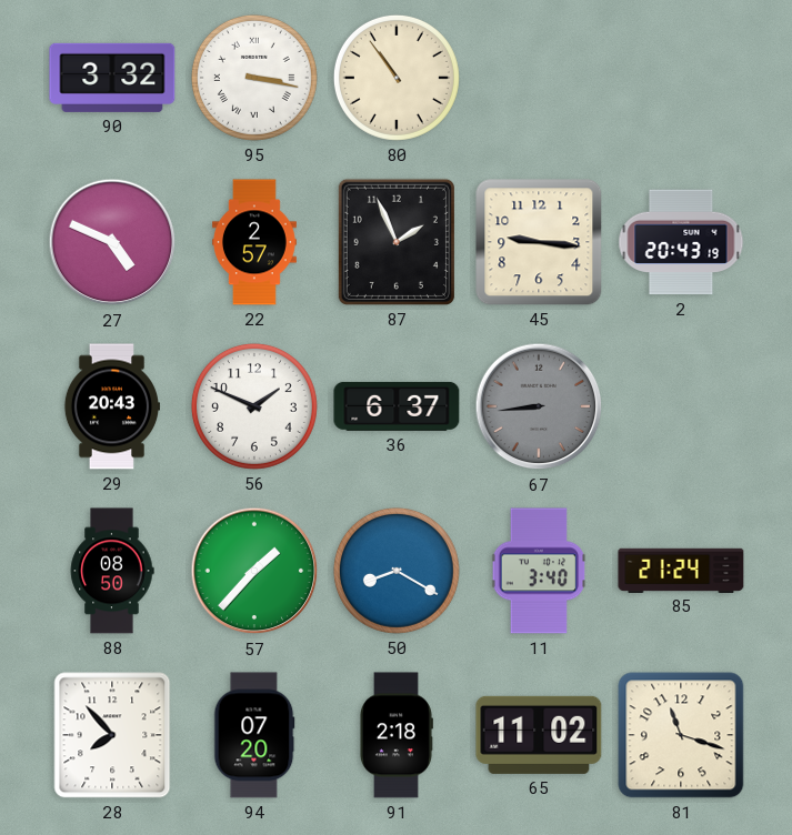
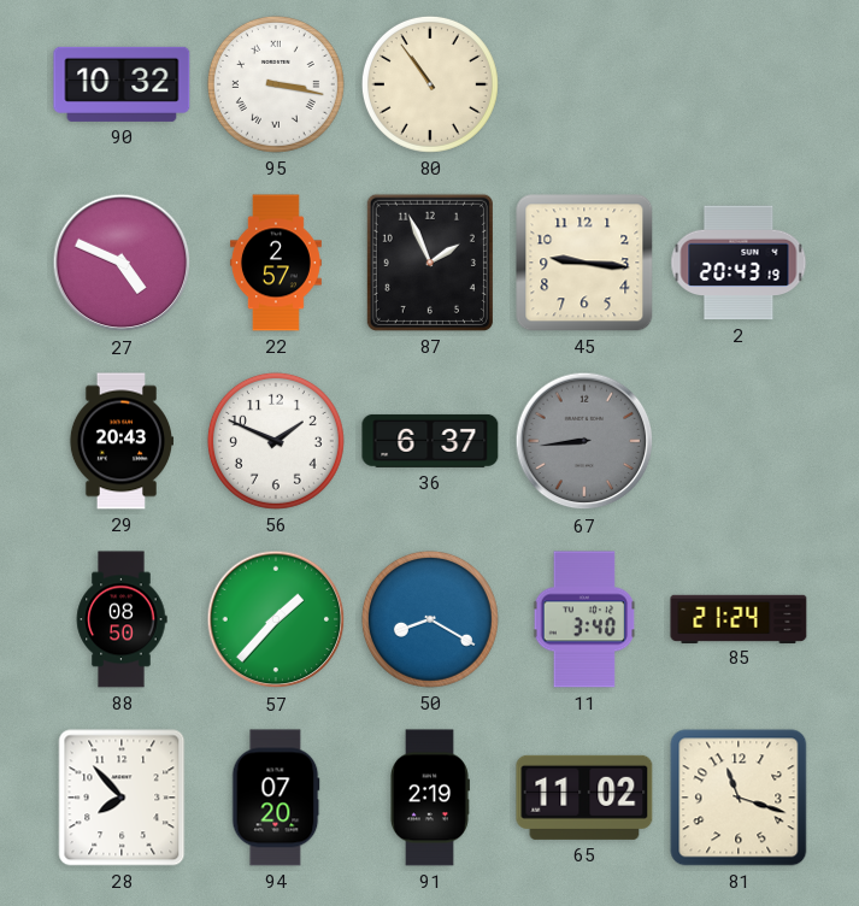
90: 3:32 -> 10:32
91: 2:18 -> 2:19
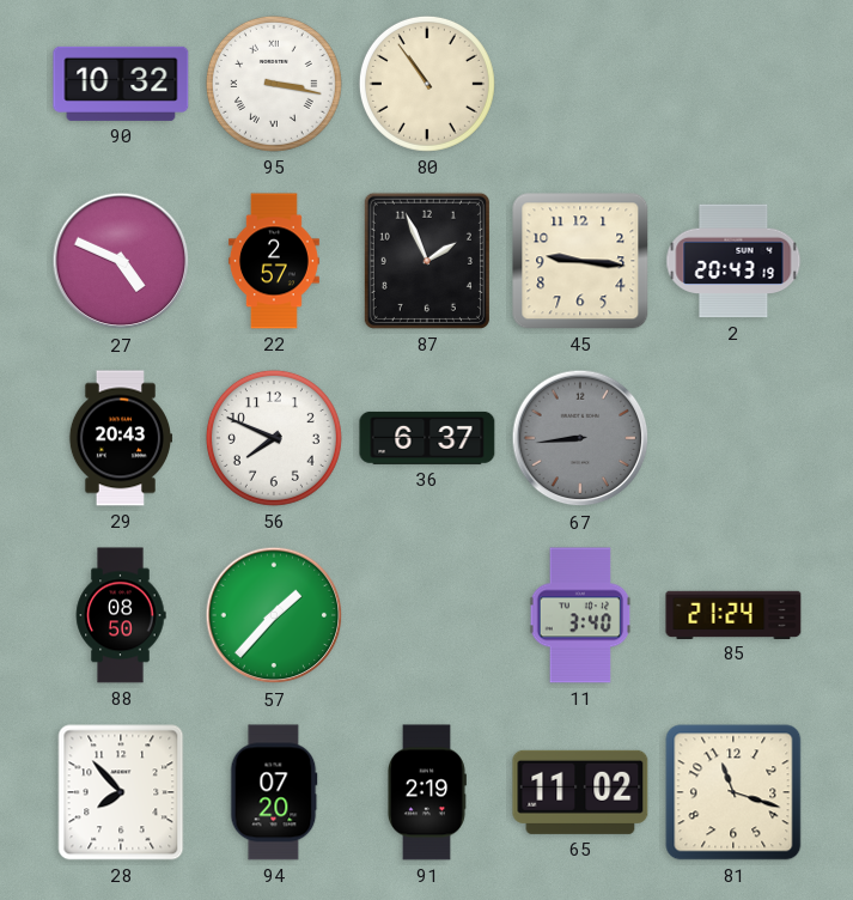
56: 1:49 -> 7:49
50: 8:20 -> none
